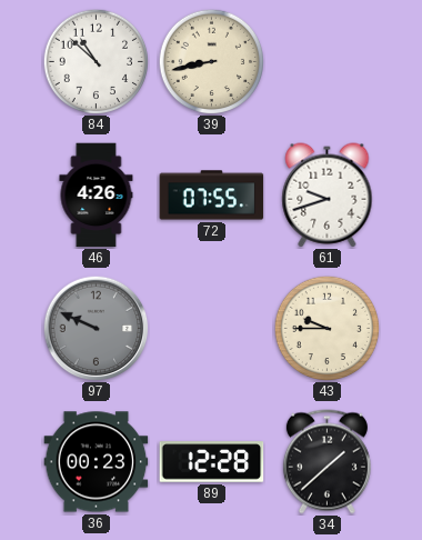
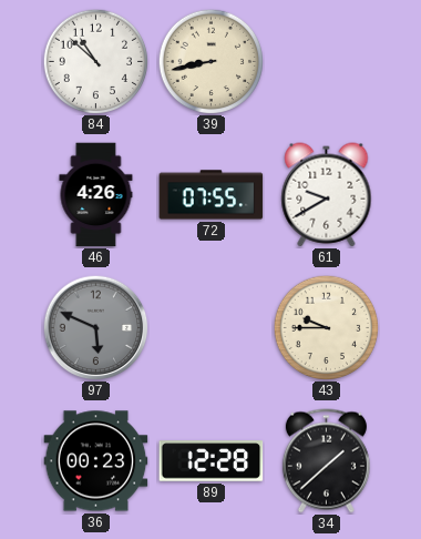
61: 9:42 -> 9:40
97: 9:49 -> 5:49
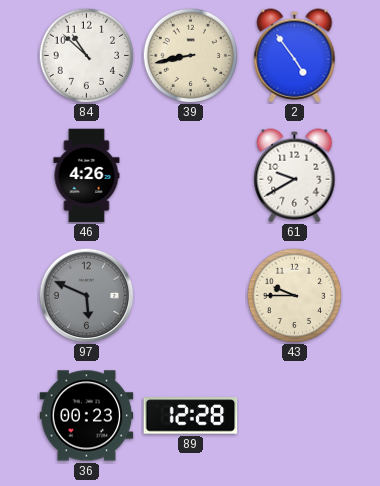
2: none -> 4:54
72: 07:55 -> none
34: 1:38 -> none
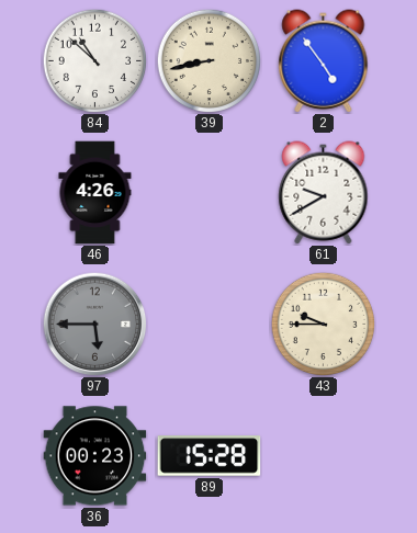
97: 5:49 -> 5:45
89: 12:28 -> 15:28
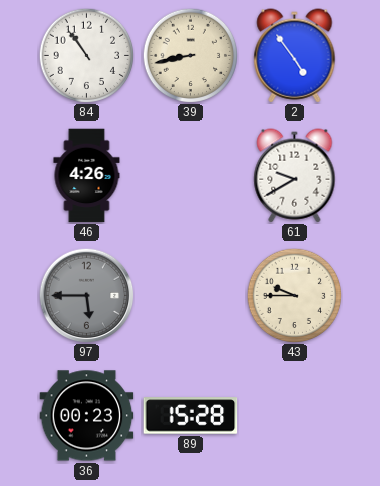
84: 10:52 -> 10:54
